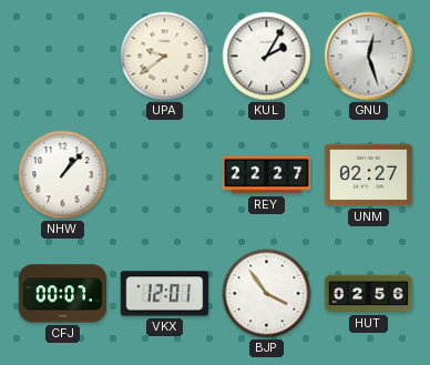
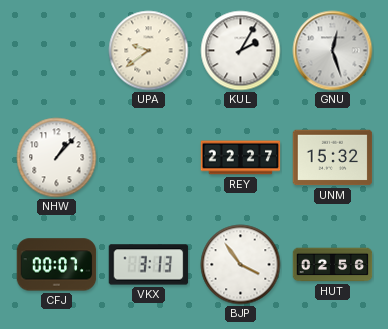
UNM: 02:27 -> 15:32
VKX: 12:01 -> 3:13
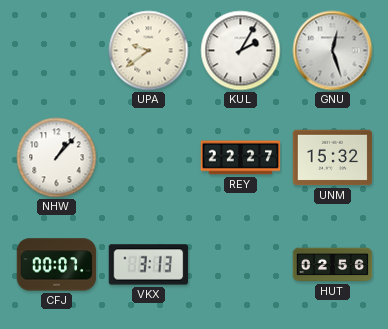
BJP: 3:54 -> none
